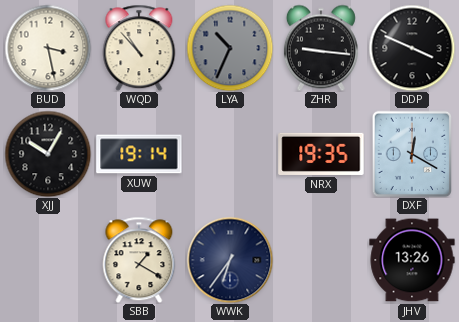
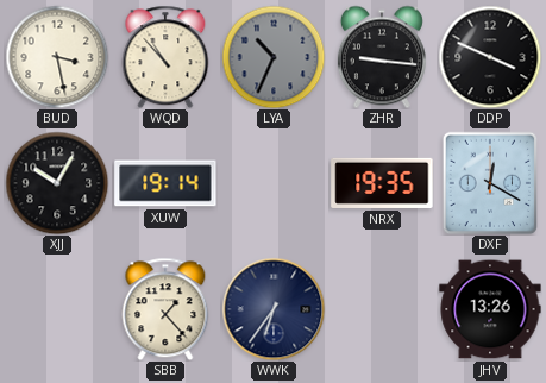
SBB: 1:20 -> 1:23
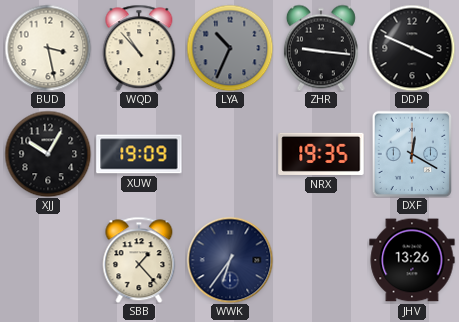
XUW: 19:14 -> 19:09
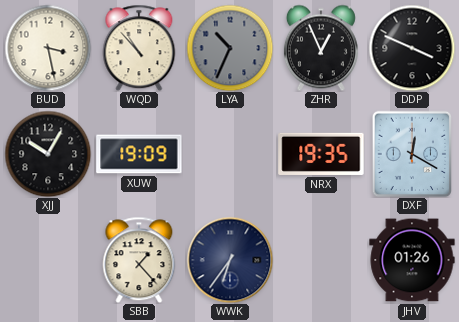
ZHR: 9:16 -> 12:56
JHV: 13:26 -> 01:26
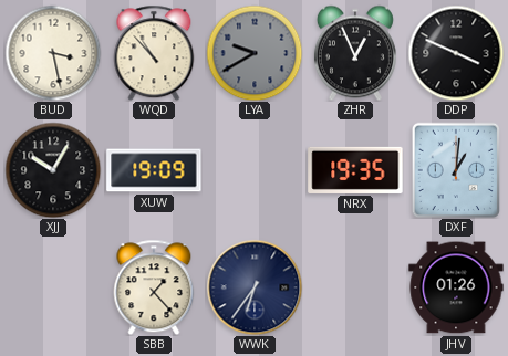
LYA: 10:34 -> 9:40
DXF: 12:20 -> 1:01
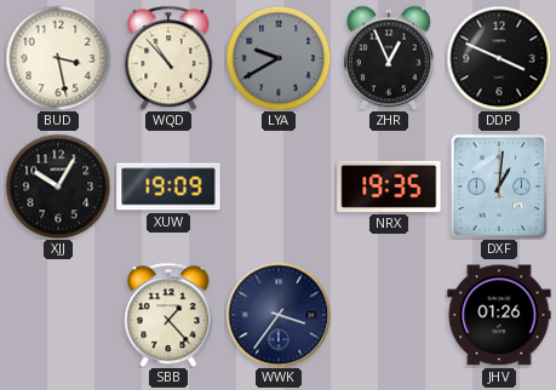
WWK: 6:36 -> 3:36
